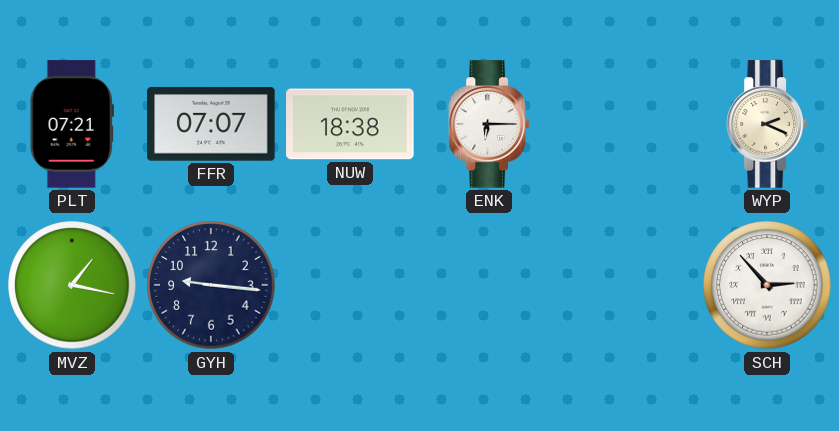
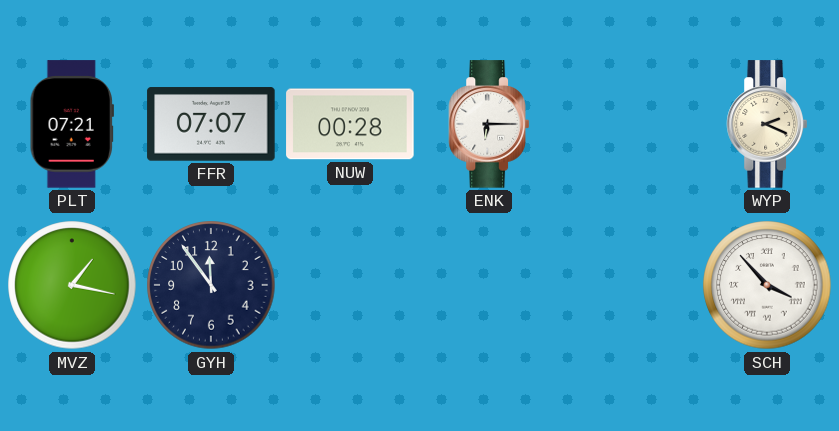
NUW: 18:38 -> 00:28
GYH: 9:16 -> 11:54
SCH: 2:53 -> 3:53
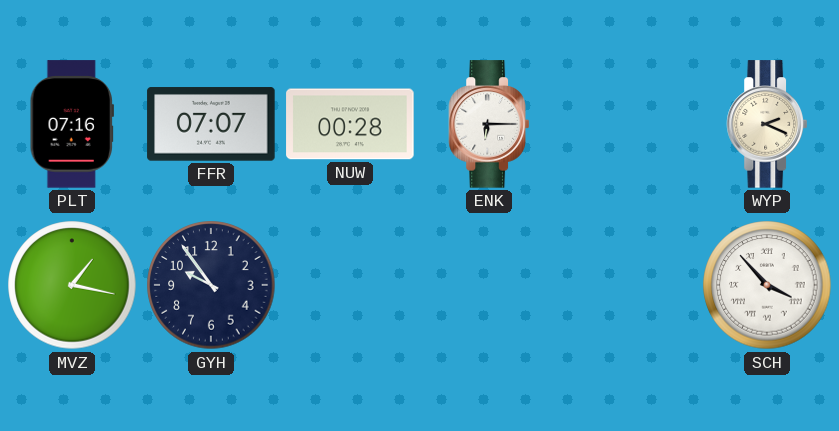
PLT: 07:21 -> 07:16
GYH: 11:54 -> 9:54
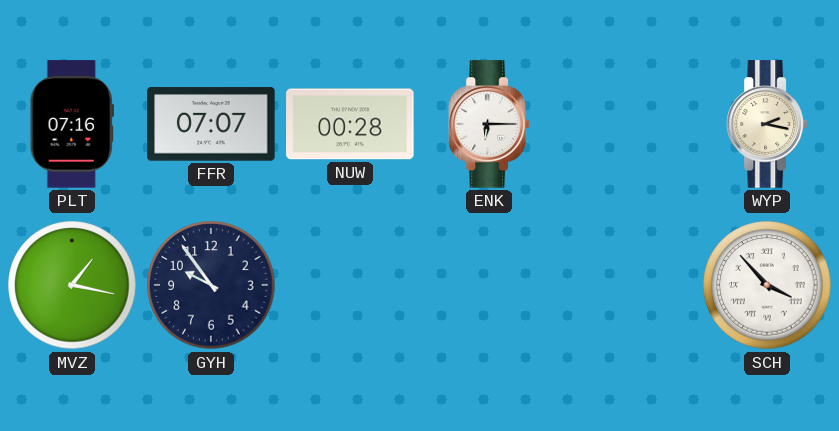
WYP: 2:19 -> 2:17
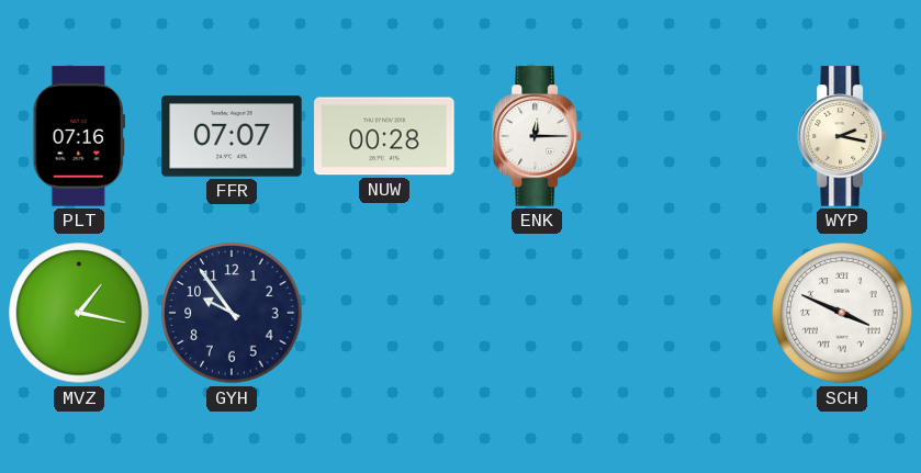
ENK: 6:15 -> 12:15
SCH: 3:53 -> 3:49
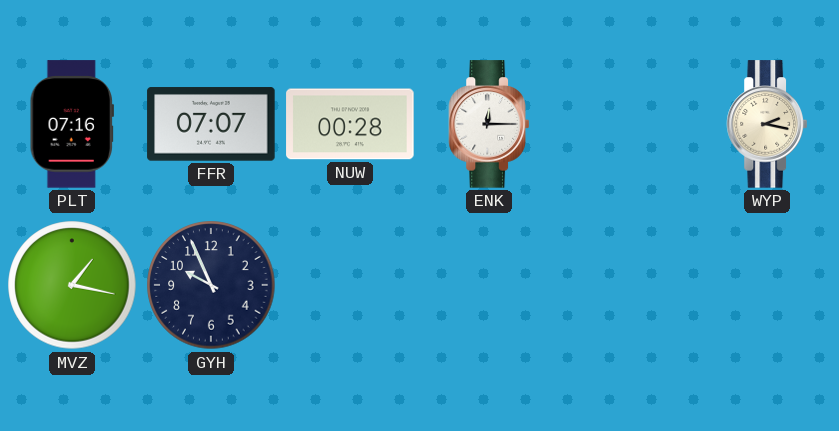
GYH: 9:54 -> 9:56
SCH: 3:49 -> none
